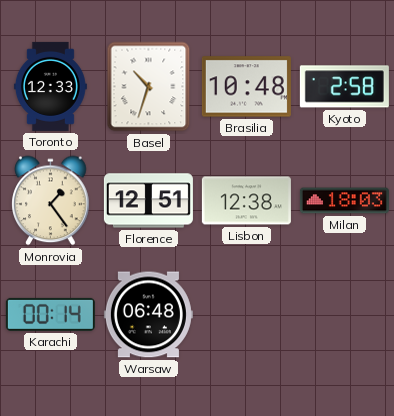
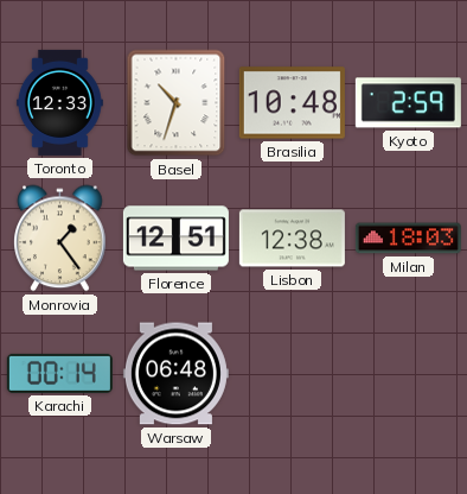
Kyoto: 2:58 -> 2:59
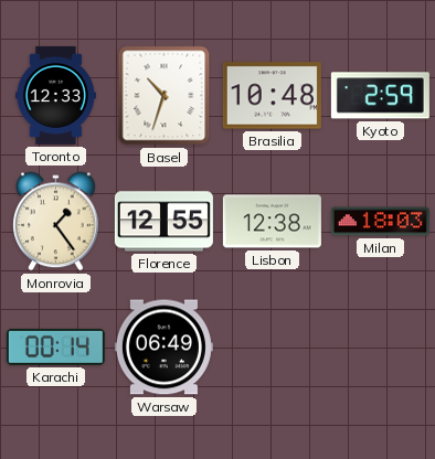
Florence: 12:51 -> 12:55
Warsaw: 06:48 -> 06:49
